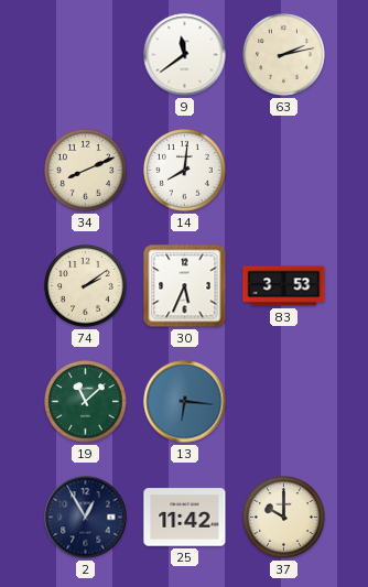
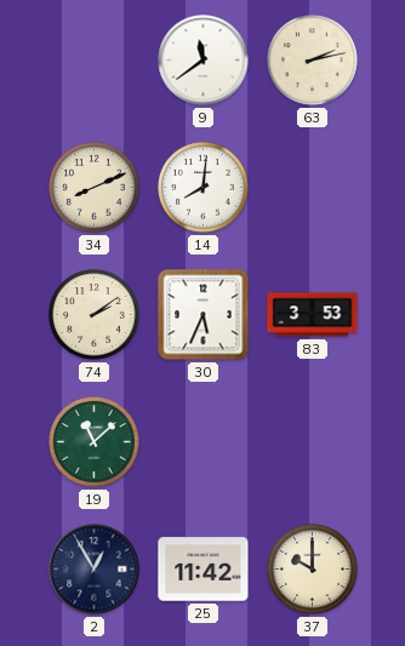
13: 6:16 -> none
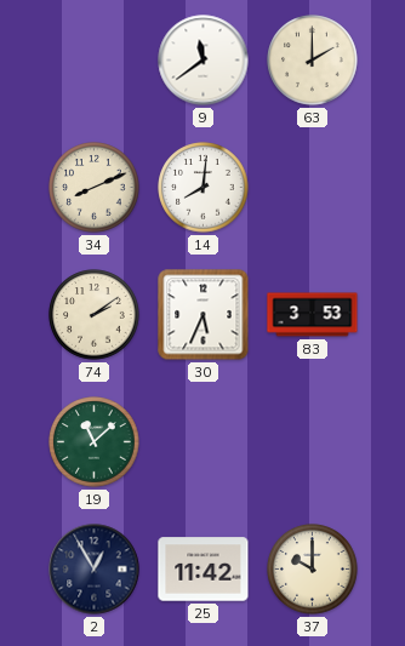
63: 2:13 -> 2:00
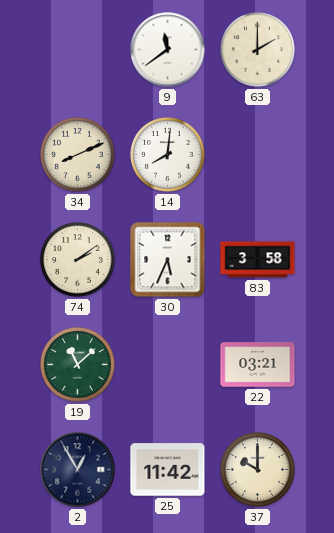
83: 3:53 -> 3:58
22: none -> 03:21
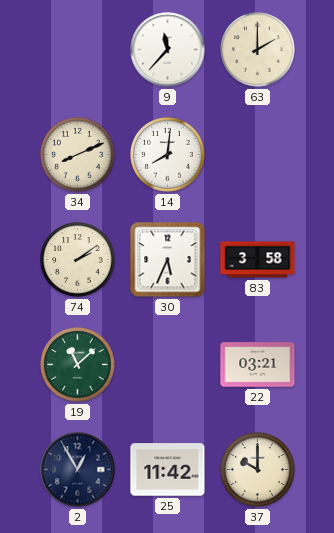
9: 11:39 -> 11:37
